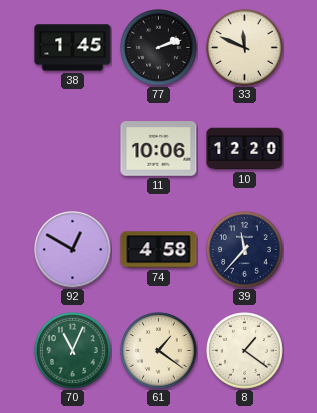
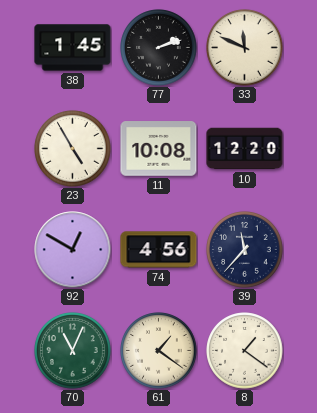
23: none -> 4:55
11: 10:06 -> 10:08
74: 4:58 -> 4:56
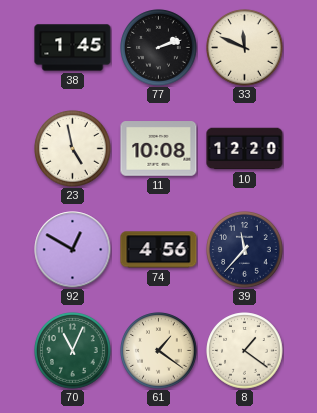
23: 4:55 -> 4:58
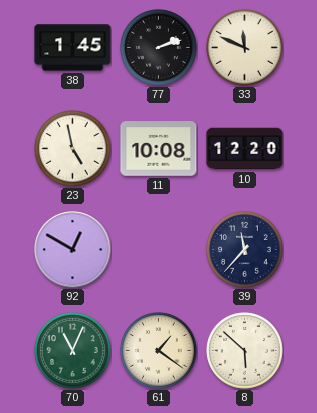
74: 4:56 -> none
8: 1:21 -> 5:52
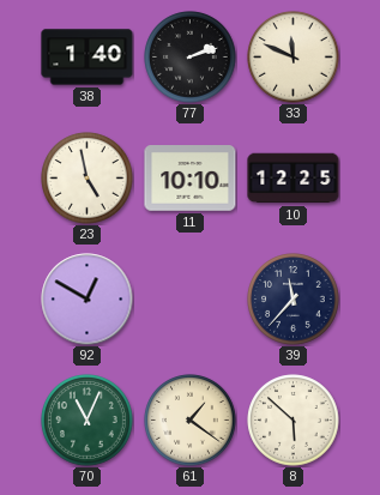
38: 1:45 -> 1:40
11: 10:08 -> 10:10
10: 12:20 -> 12:25
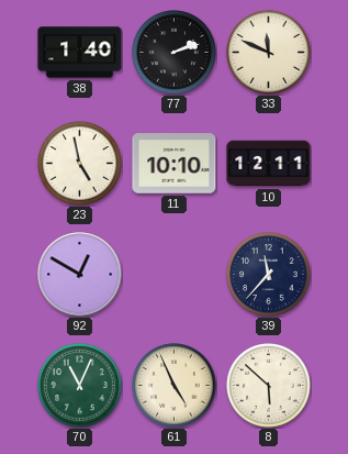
10: 12:25 -> 12:11
61: 1:21 -> 4:56
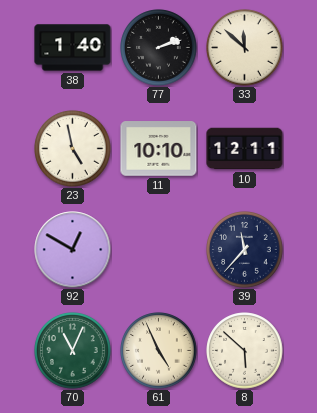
33: 11:49 -> 11:52
